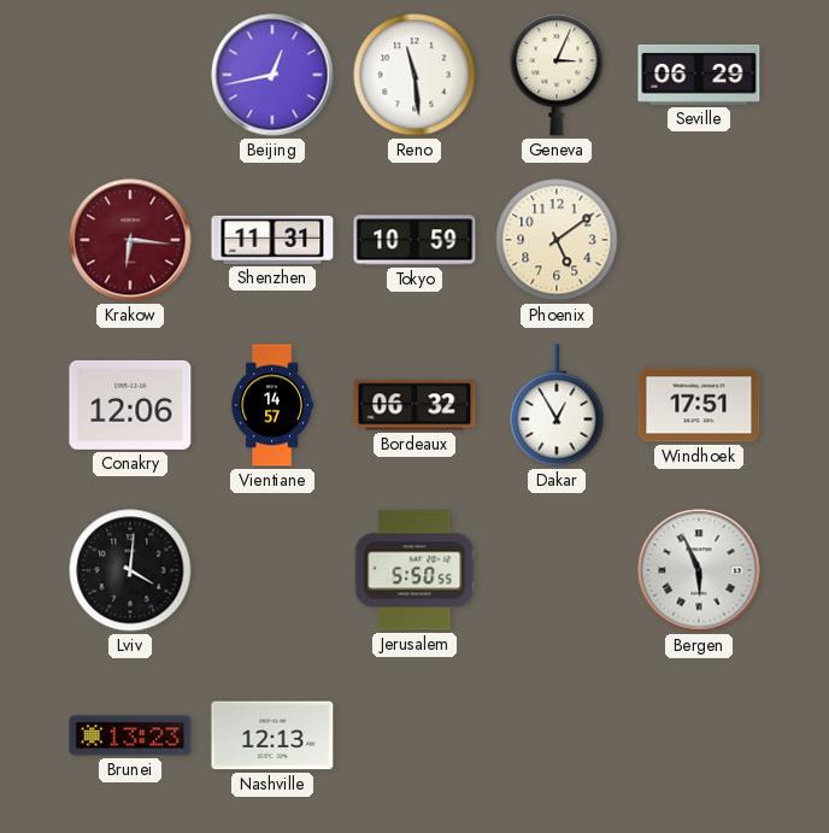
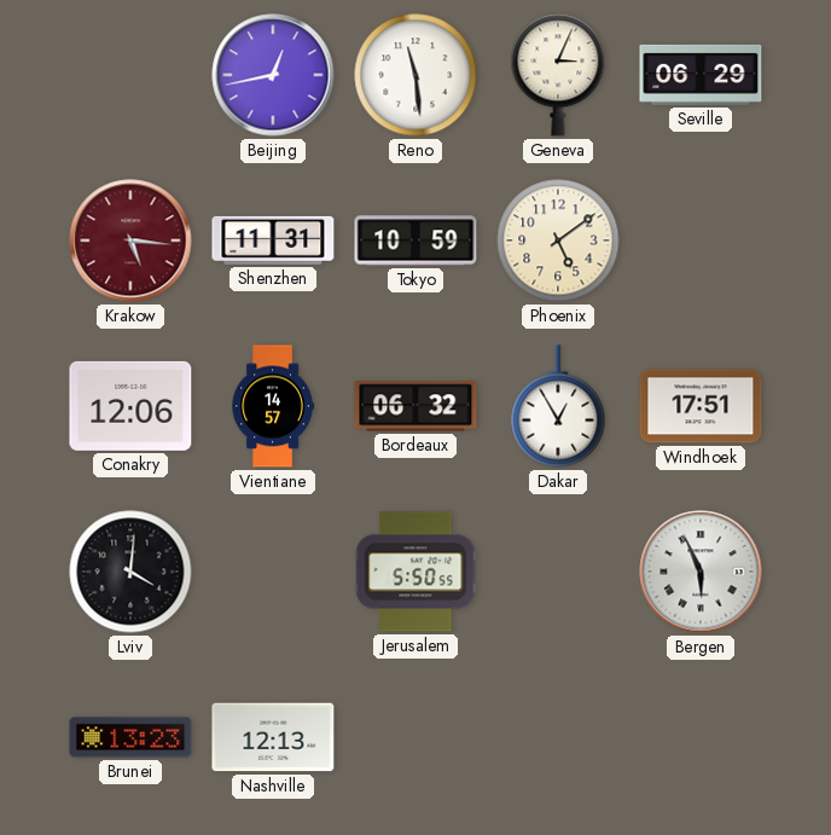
Krakow: 6:16 -> 5:16
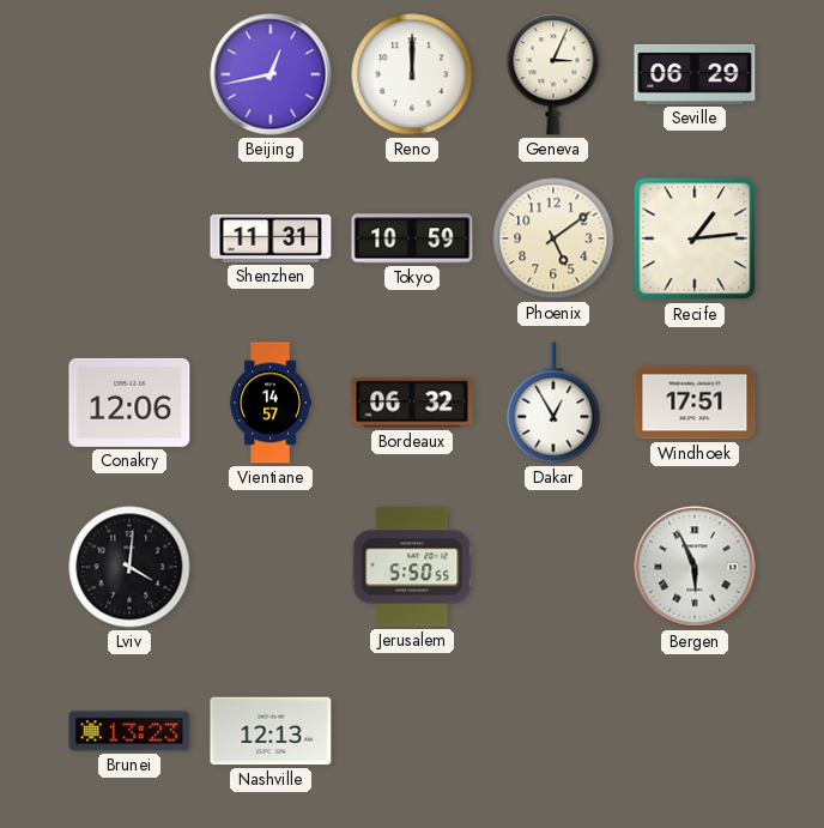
Reno: 11:29 -> 12:00
Krakow: 5:16 -> none
Recife: none -> 1:14
